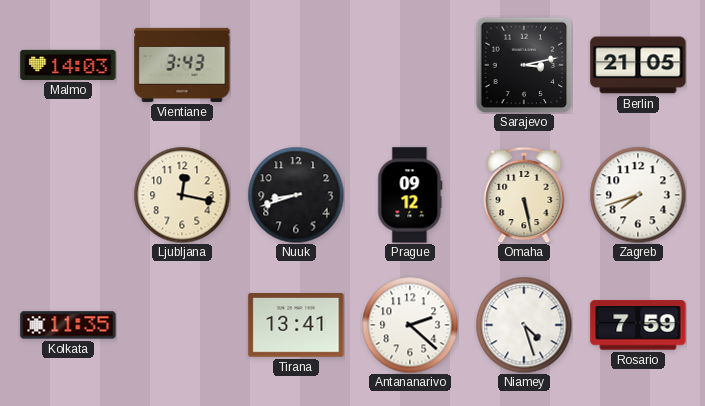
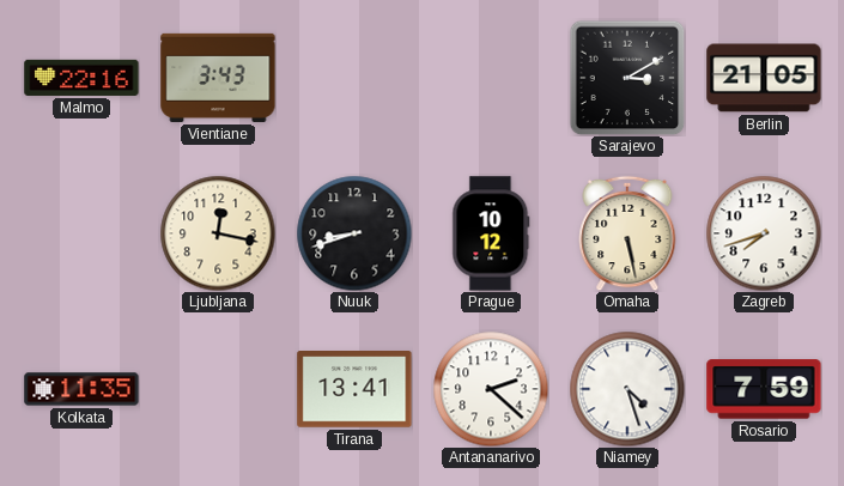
Malmo: 14:03 -> 22:16
Sarajevo: 3:13 -> 3:10
Prague: 09:12 -> 10:12
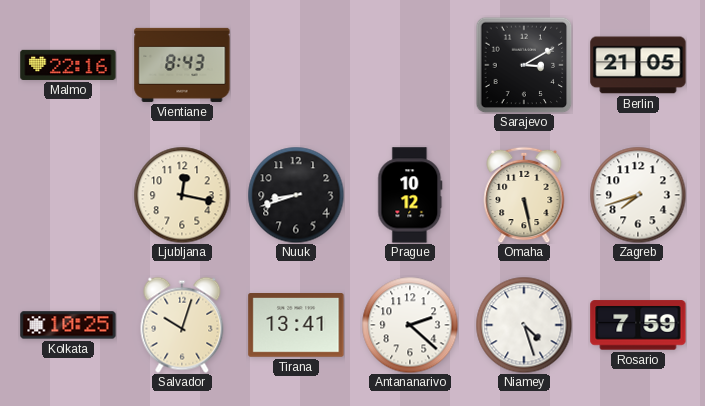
Vientiane: 3:43 -> 8:43
Kolkata: 11:35 -> 10:25
Salvador: none -> 10:03
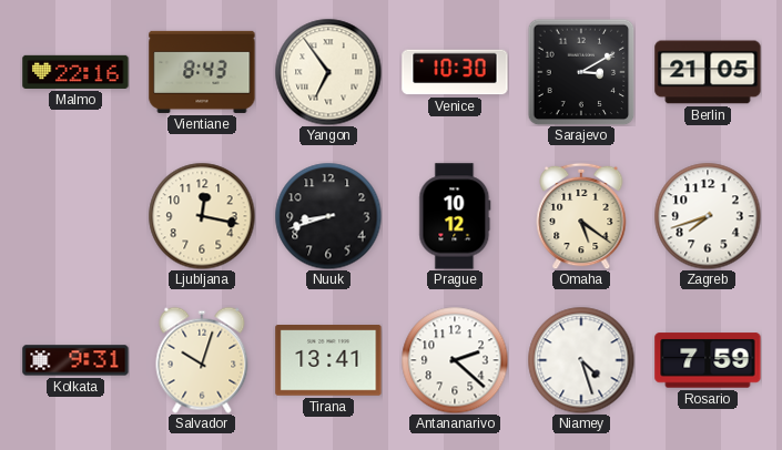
Yangon: none -> 6:54
Venice: none -> 10:30
Omaha: 5:28 -> 5:21
Kolkata: 10:25 -> 9:31
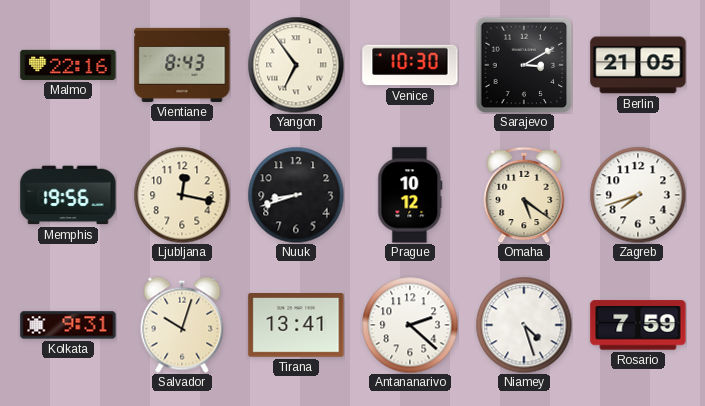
Memphis: none -> 19:56
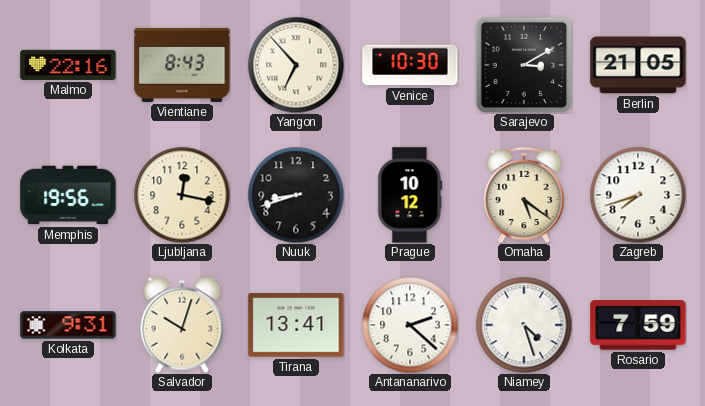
Yangon: 6:54 -> 6:53
